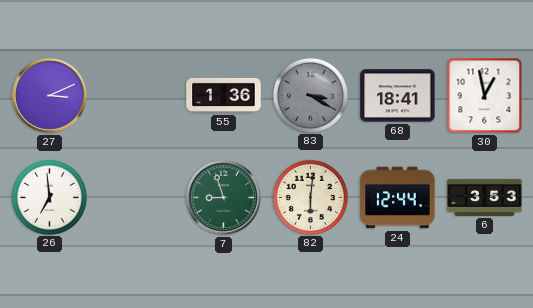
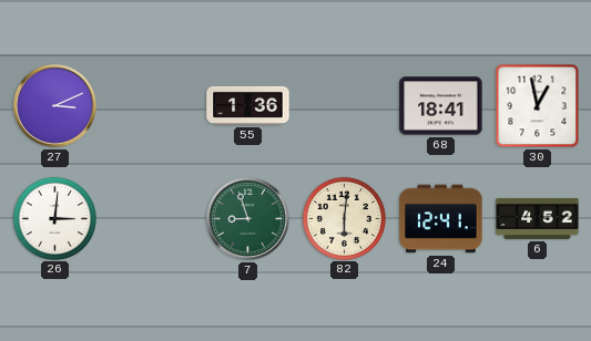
83: 3:20 -> none
26: 6:59 -> 3:01
24: 12:44 -> 12:41
6: 3:53 -> 4:52
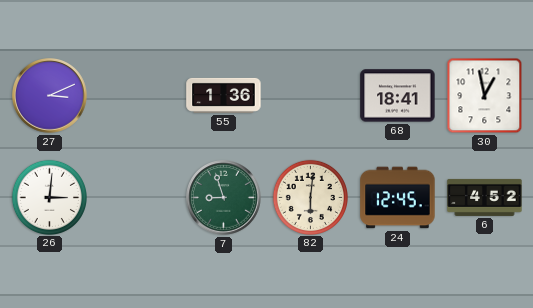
24: 12:41 -> 12:45
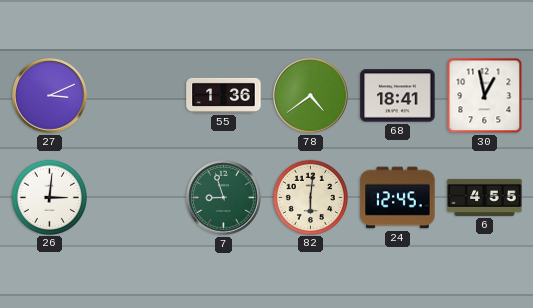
78: none -> 4:39
6: 4:52 -> 4:55
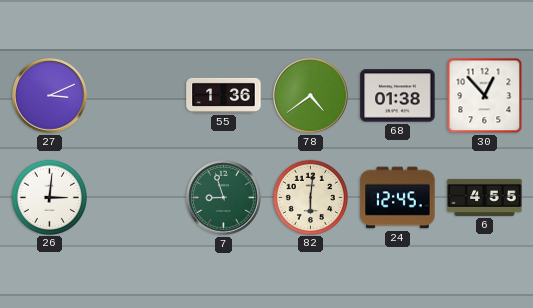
68: 18:41 -> 01:38
30: 12:58 -> 12:53
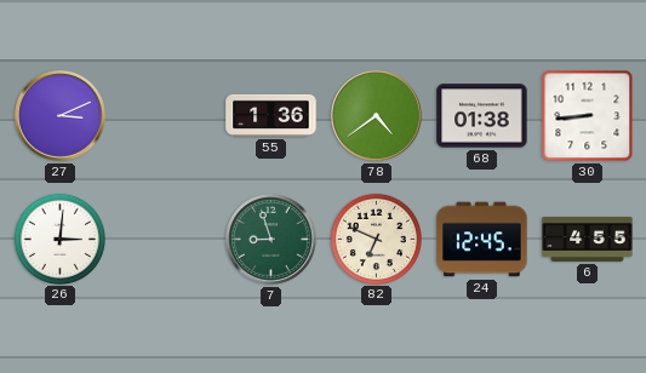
30: 12:53 -> 8:44
82: 6:01 -> 6:49
